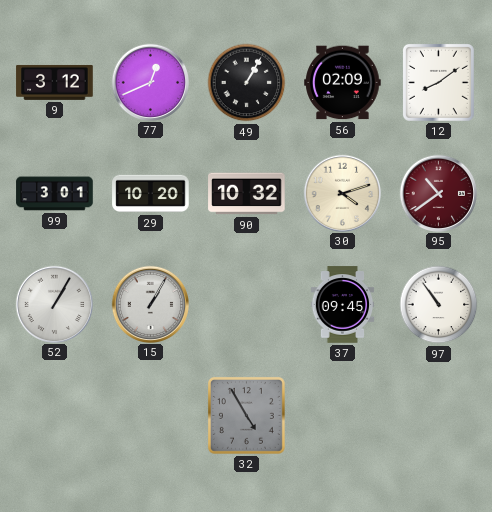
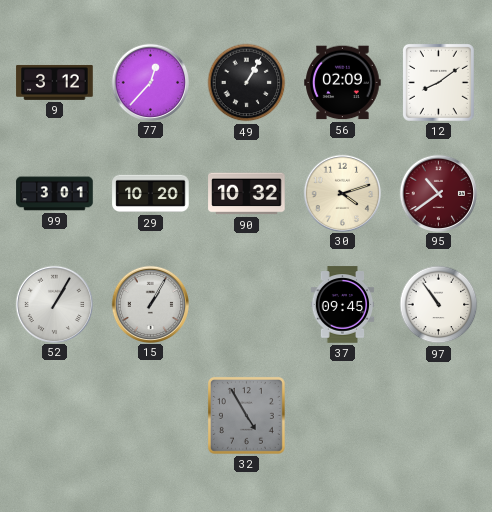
77: 12:41 -> 12:37
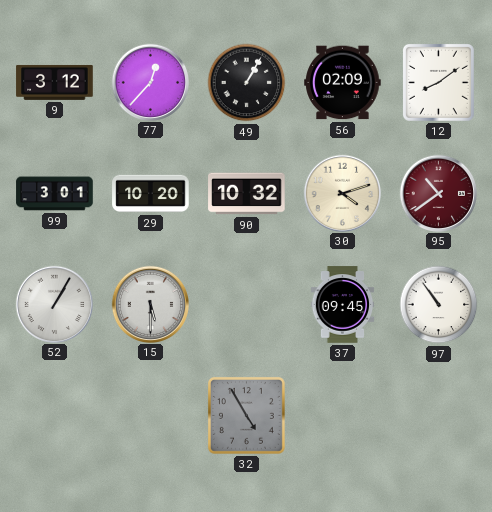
15: 1:05 -> 5:30
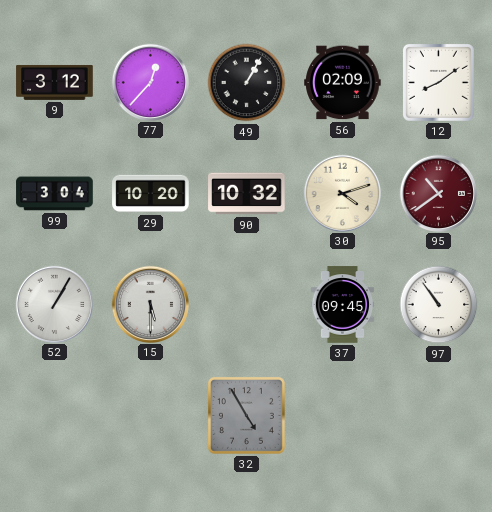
99: 3:01 -> 3:04
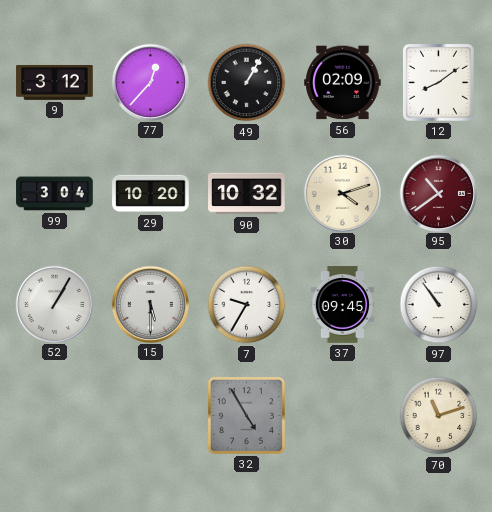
7: none -> 9:35
70: none -> 11:12
